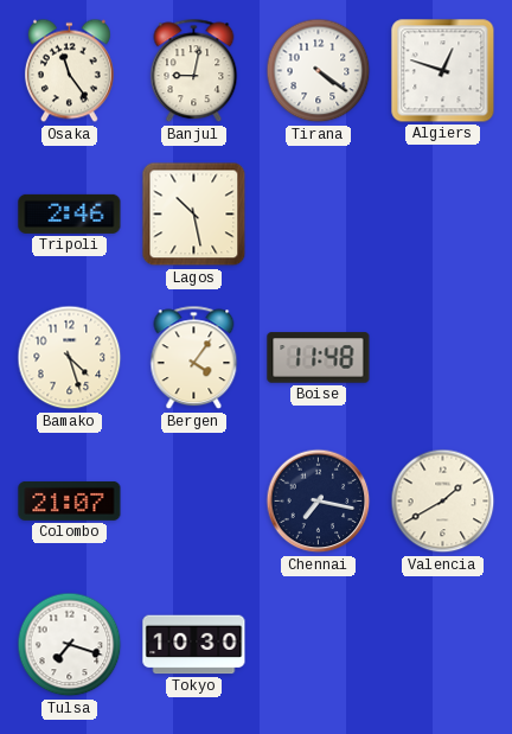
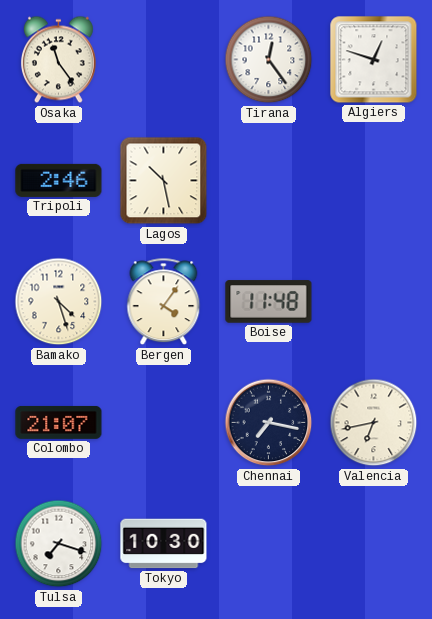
Banjul: 9:02 -> none
Tirana: 4:21 -> 12:24
Valencia: 1:40 -> 6:43
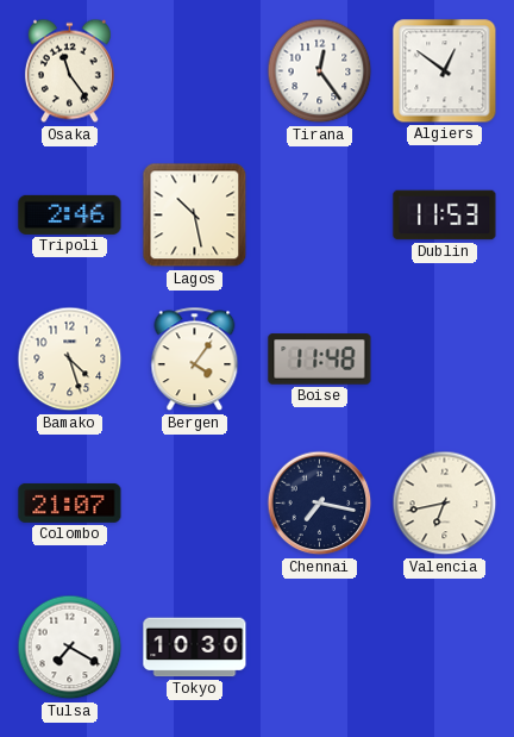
Algiers: 12:48 -> 12:51
Dublin: none -> 11:53
Tulsa: 7:18 -> 7:20
